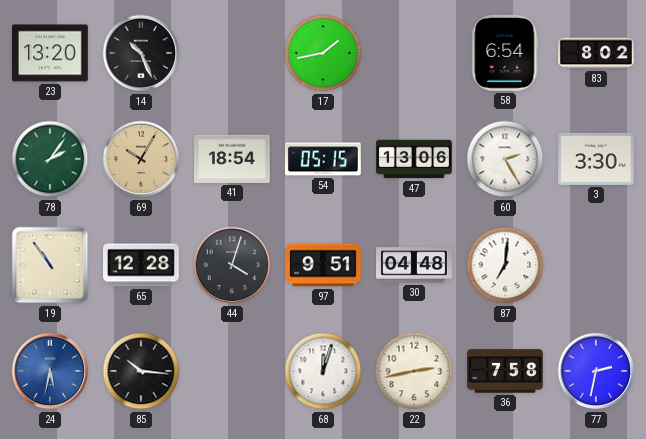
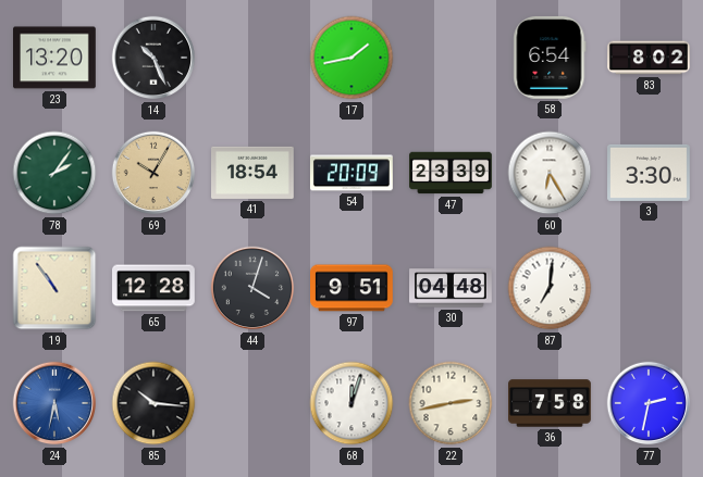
54: 05:15 -> 20:09
47: 13:06 -> 23:39
60: 2:25 -> 6:25
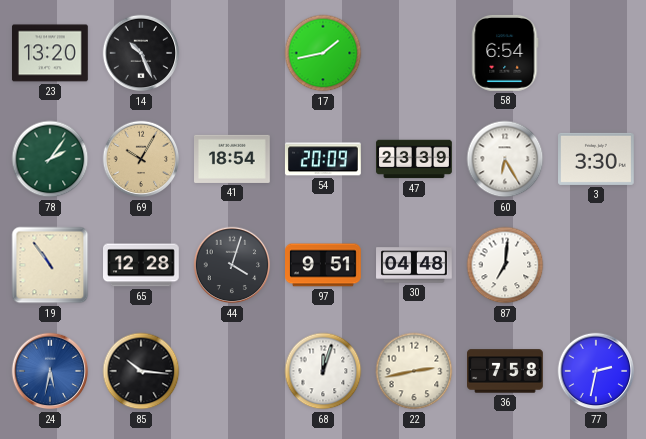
83: 8:02 -> none
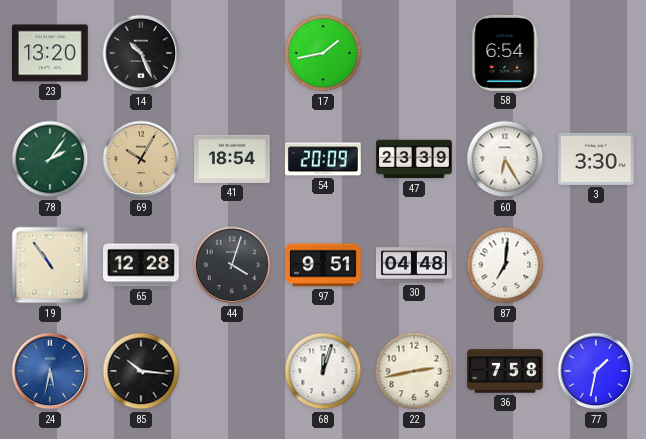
77: 2:32 -> 1:32
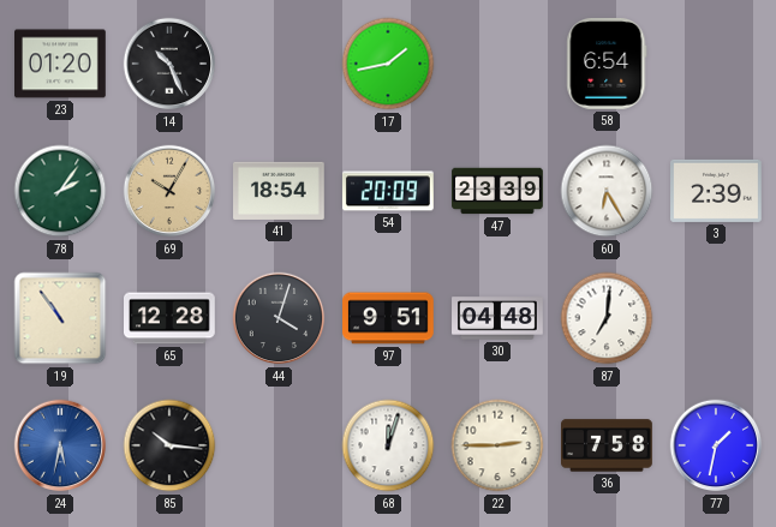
23: 13:20 -> 01:20
3: 3:30 -> 2:39
22: 2:43 -> 2:45
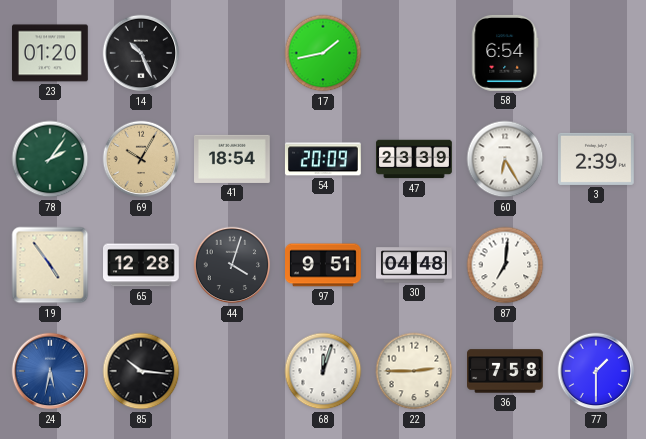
19: 10:54 -> 4:54
77: 1:32 -> 1:30
